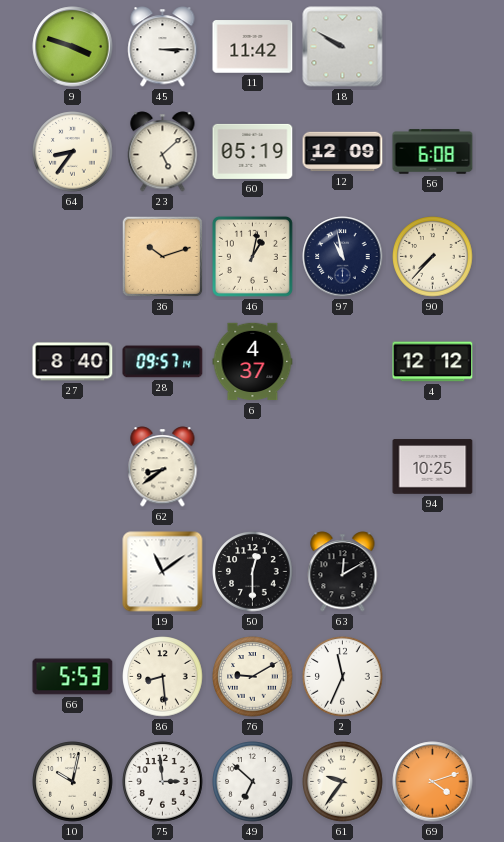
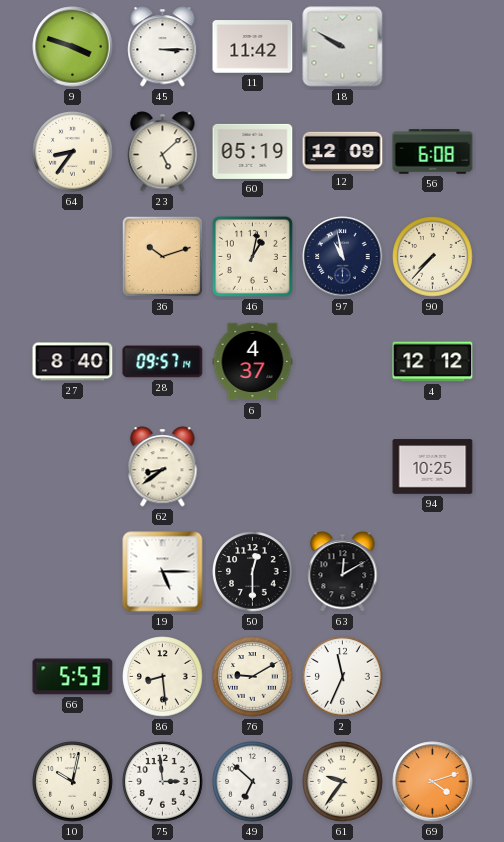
19: 11:09 -> 5:15
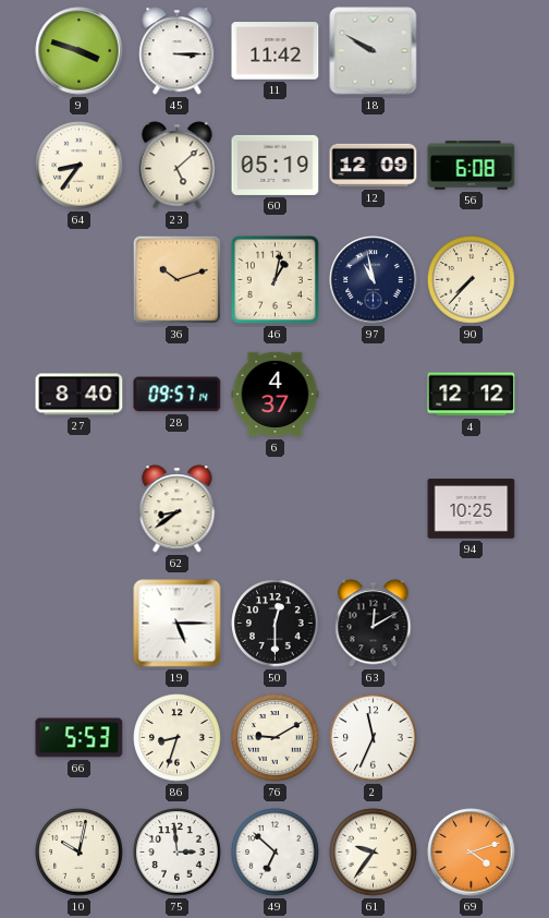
86: 8:29 -> 8:33
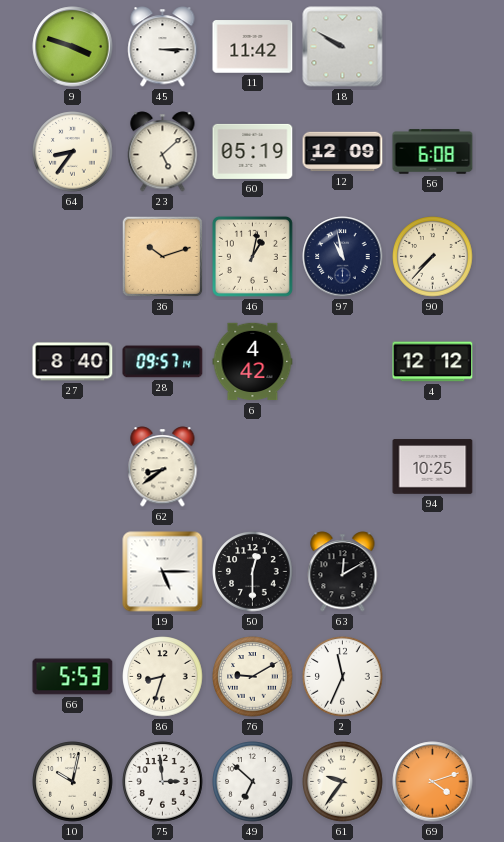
6: 4:37 -> 4:42
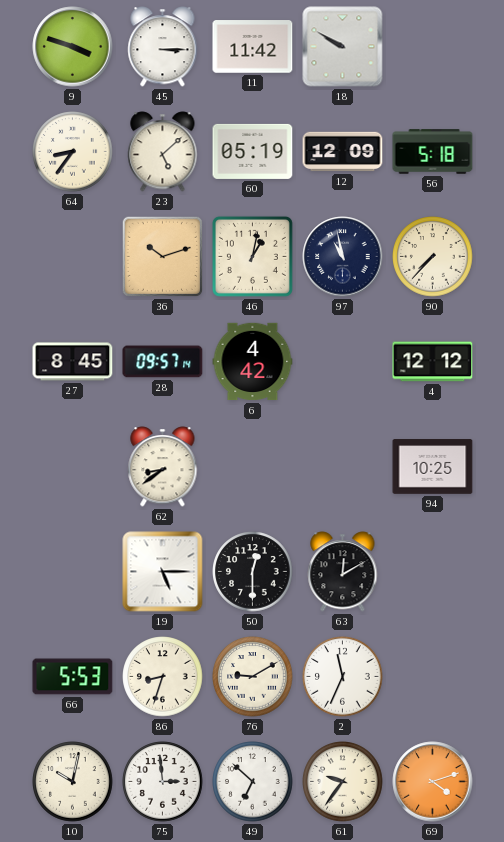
56: 6:08 -> 5:18
27: 8:40 -> 8:45
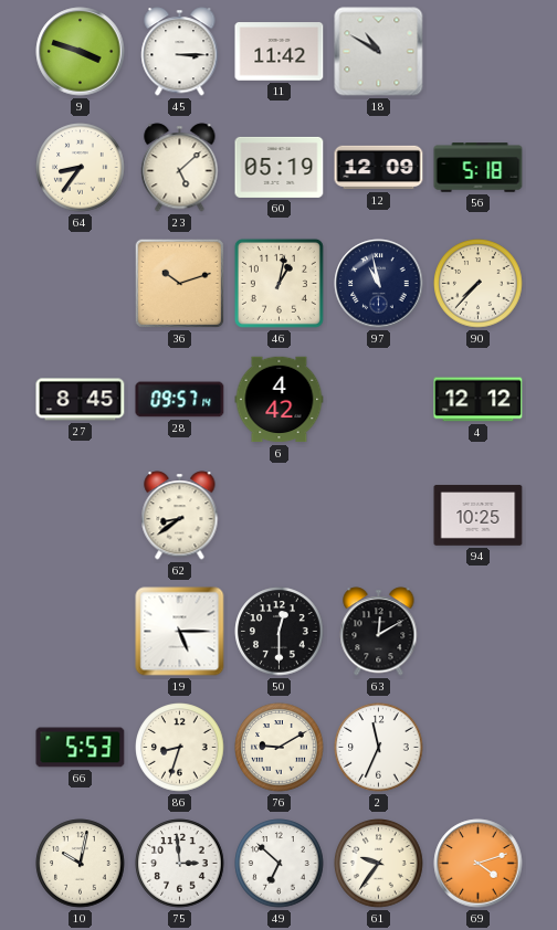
18: 9:50 -> 10:50
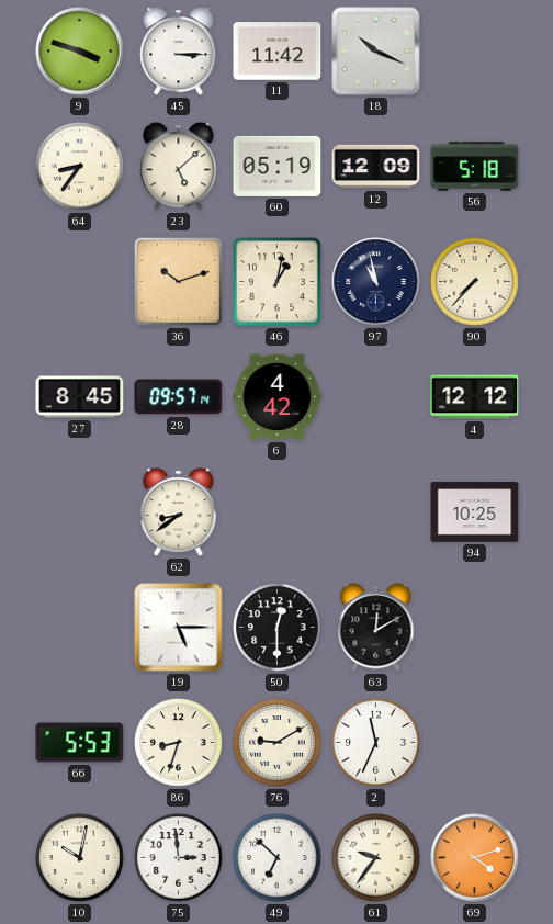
18: 10:50 -> 10:19
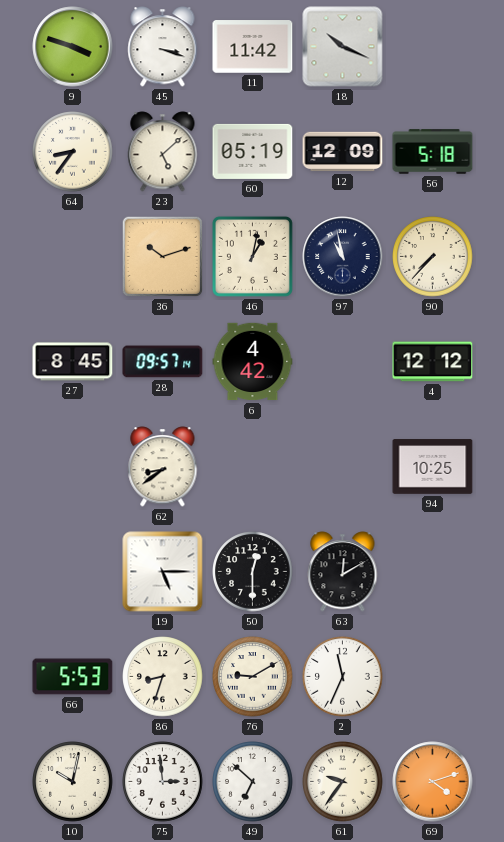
45: 3:15 -> 3:18
